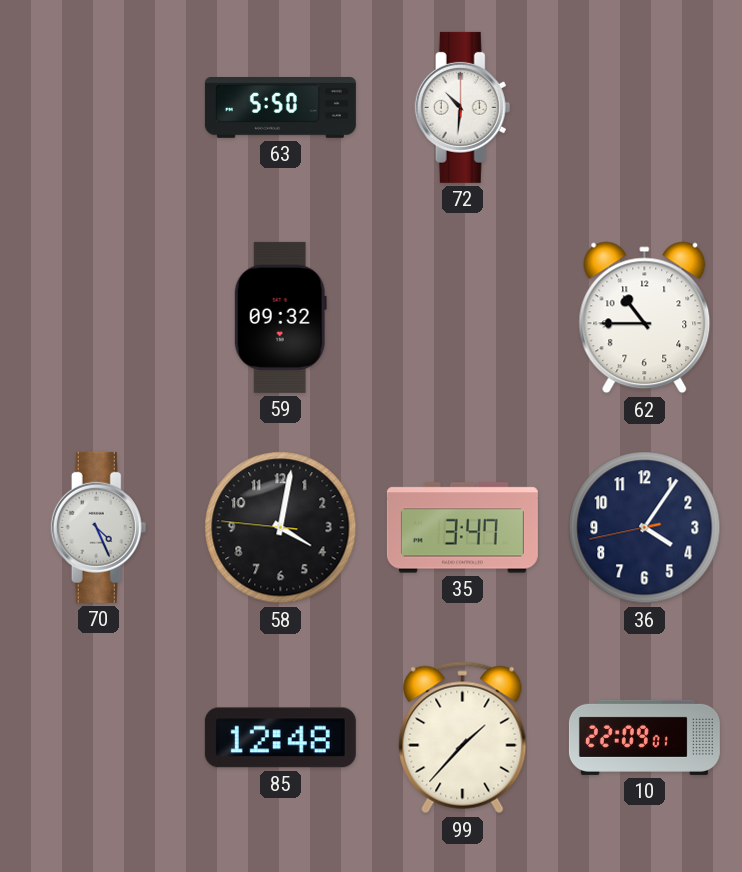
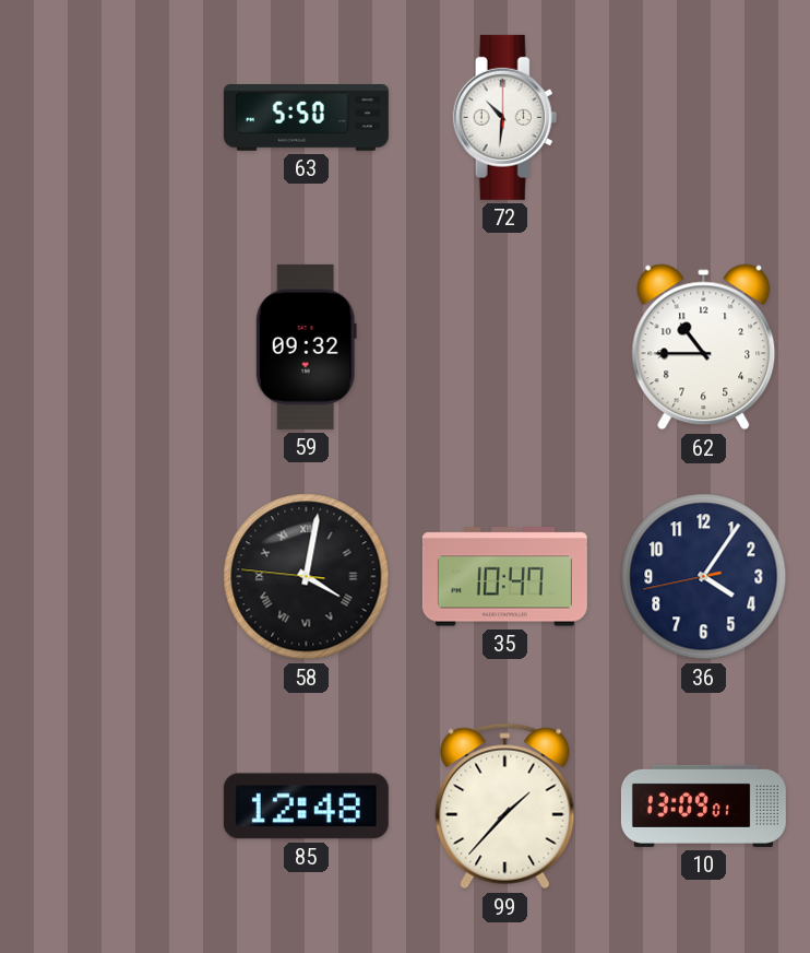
70: 4:26 -> none
58 numerals: Arabic -> Roman
35: 3:47 -> 10:47
10: 22:09 -> 13:09
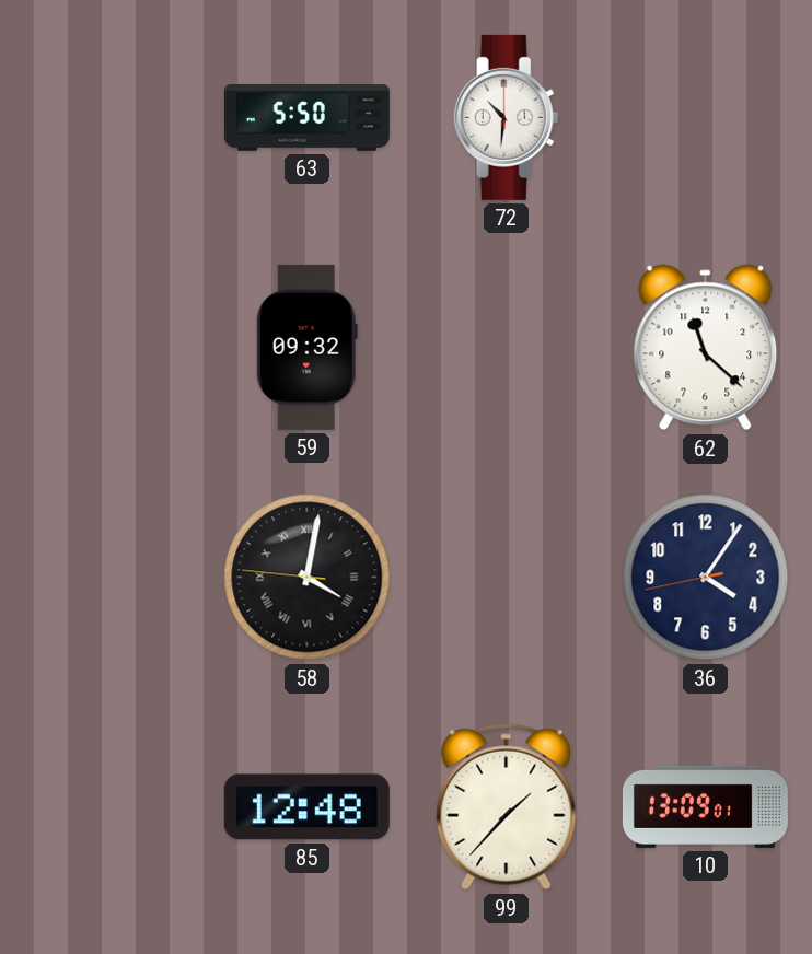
62: 10:45 -> 11:22
35: 10:47 -> none
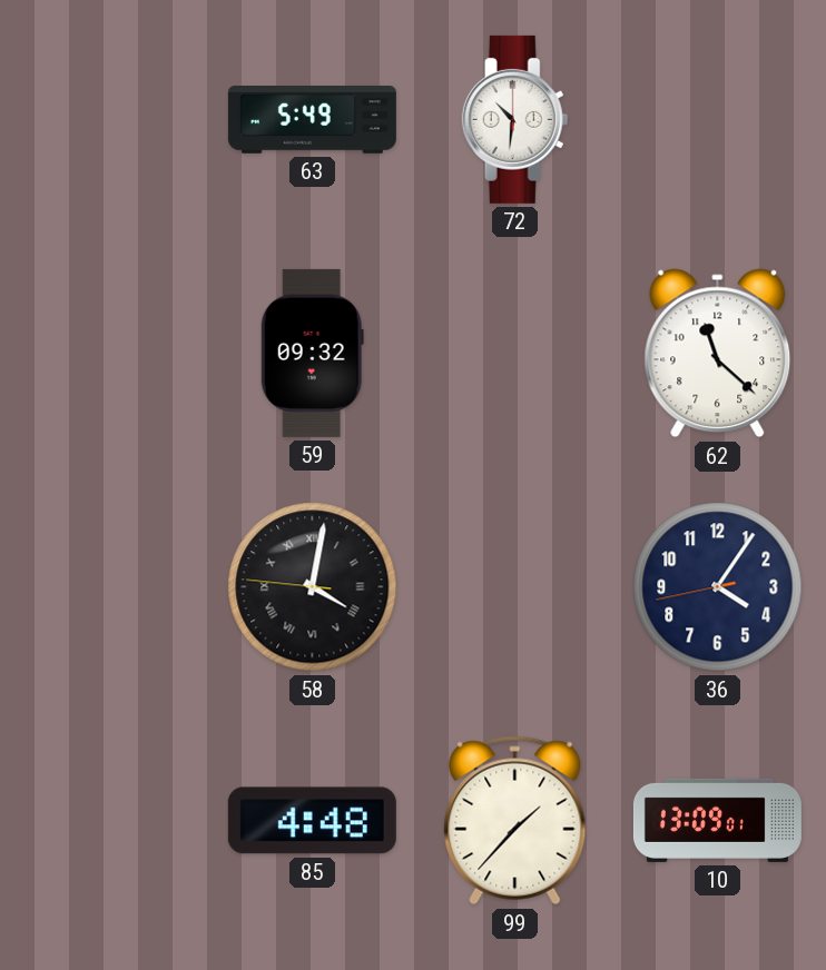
63: 5:50 -> 5:49
85: 12:48 -> 4:48
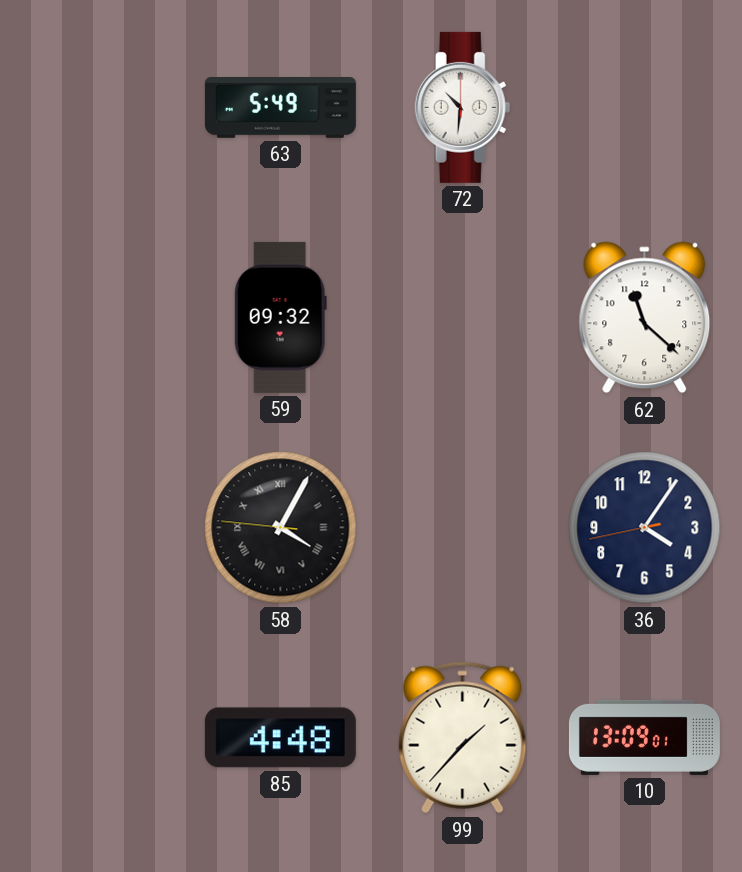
58: 4:01 -> 4:04
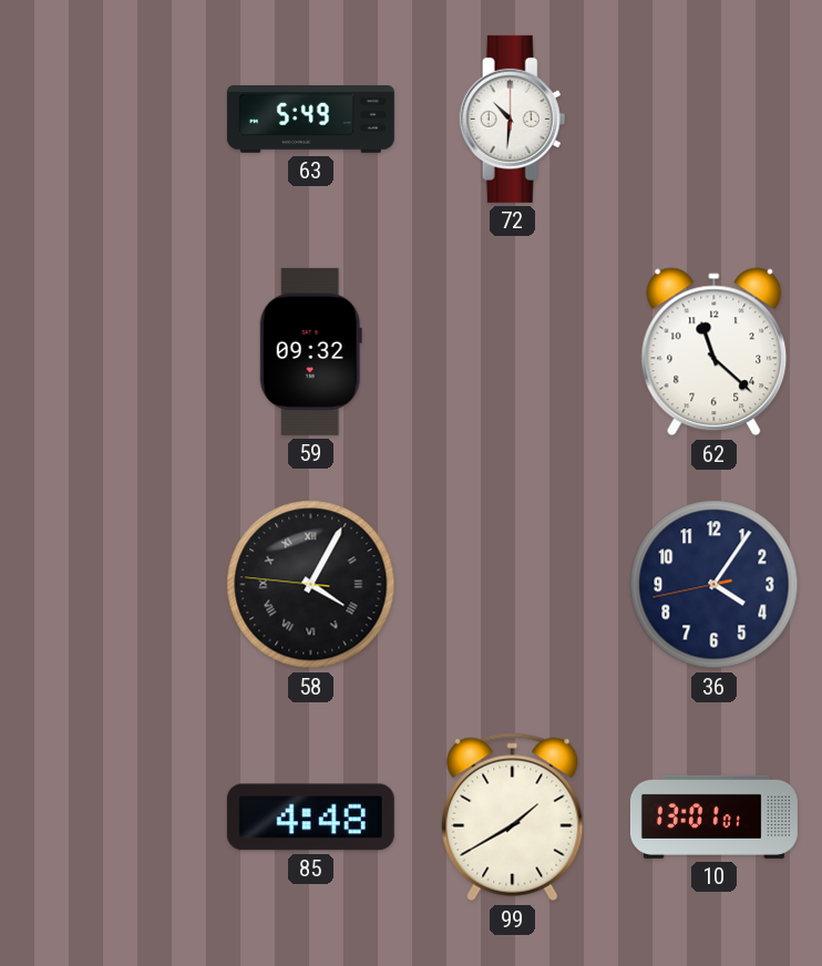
99: 1:37 -> 1:40
10: 13:09 -> 13:01
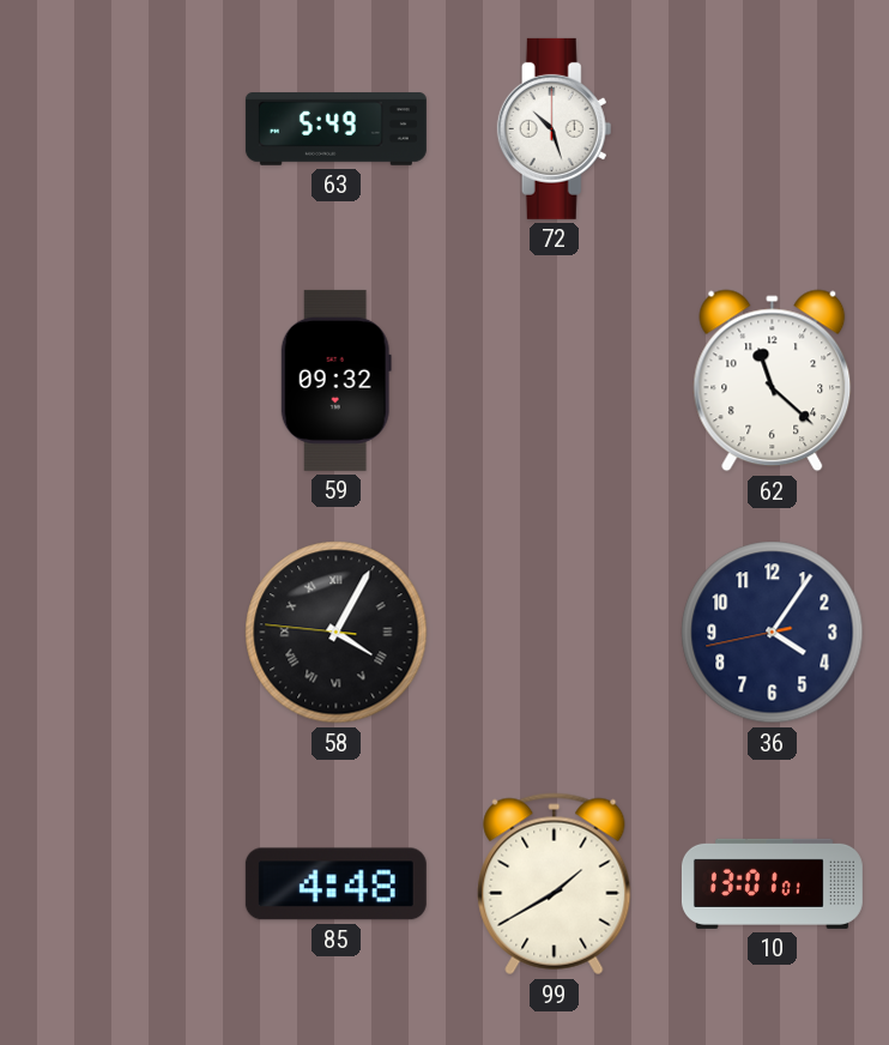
72: 10:31 -> 10:27
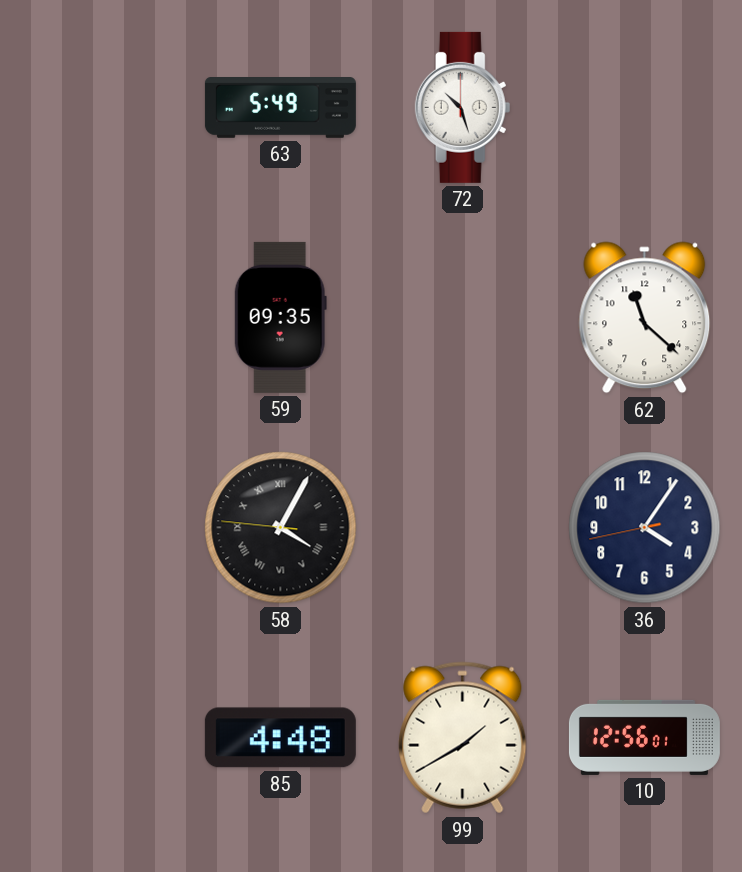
59: 09:32 -> 09:35
10: 13:01 -> 12:56
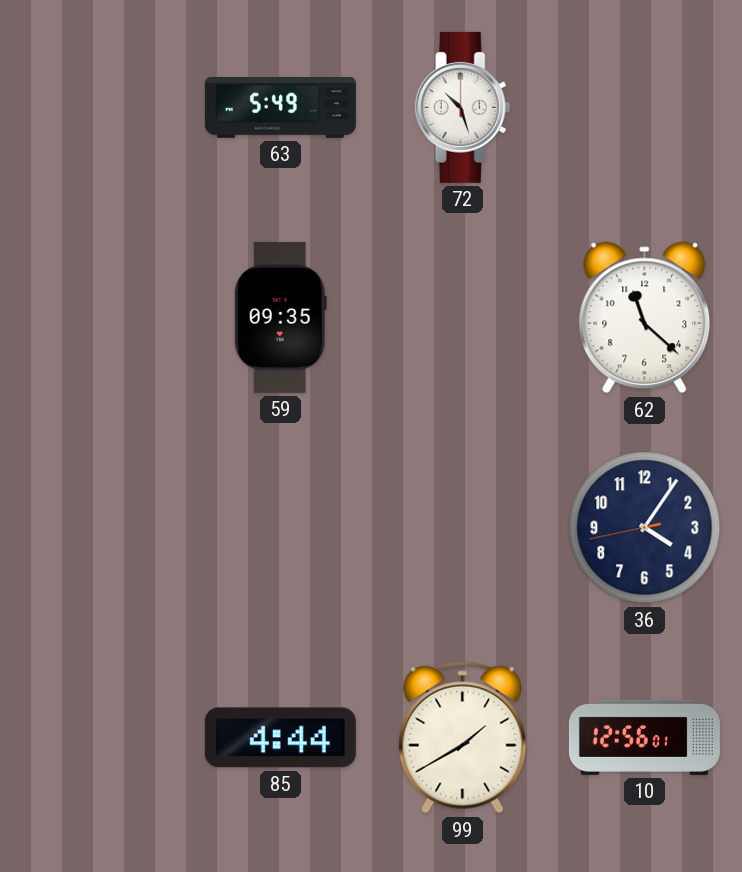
58: 4:04 -> none
85: 4:48 -> 4:44
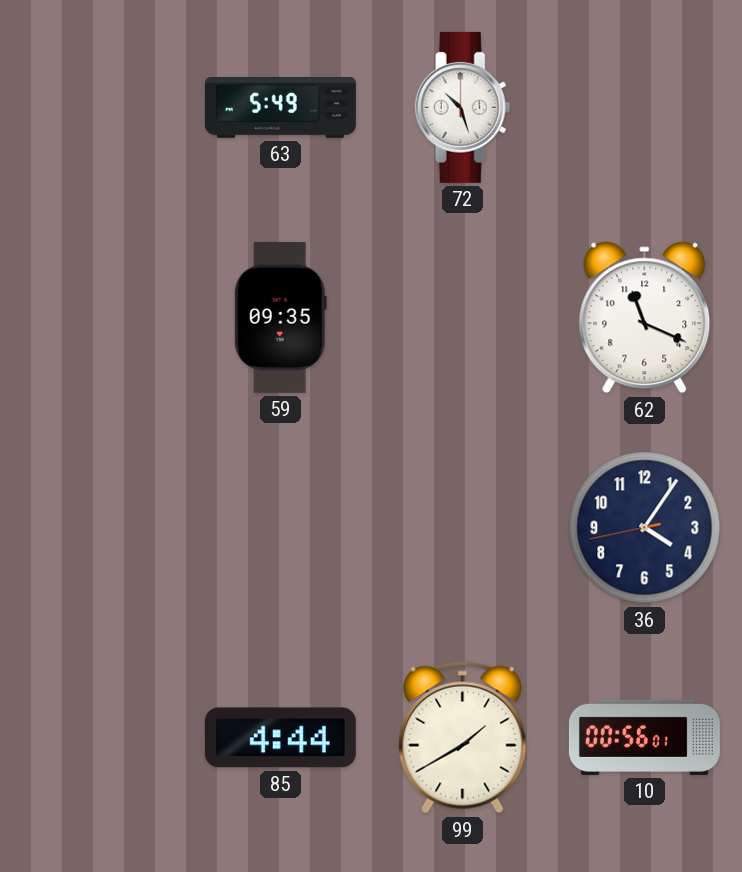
62: 11:22 -> 11:19
10: 12:56 -> 00:56
